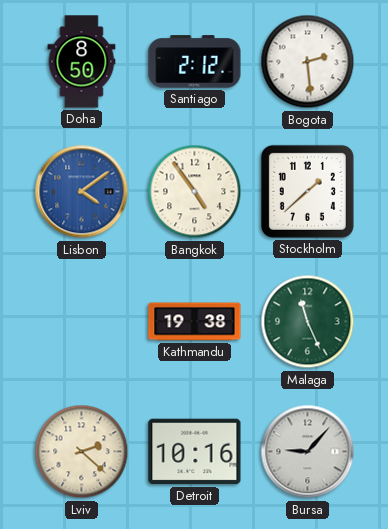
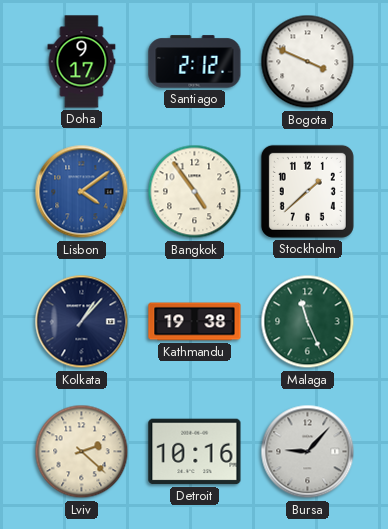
Doha: 8:50 -> 9:17
Bogota: 2:29 -> 3:49
Kolkata: none -> 1:07
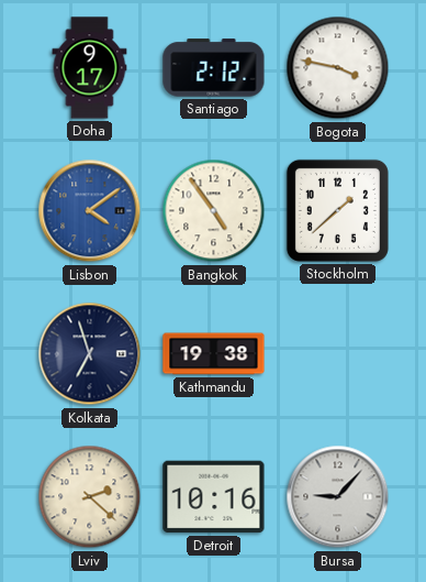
Bogota: 3:49 -> 3:47
Kolkata: 1:07 -> 6:57
Malaga: 11:26 -> none
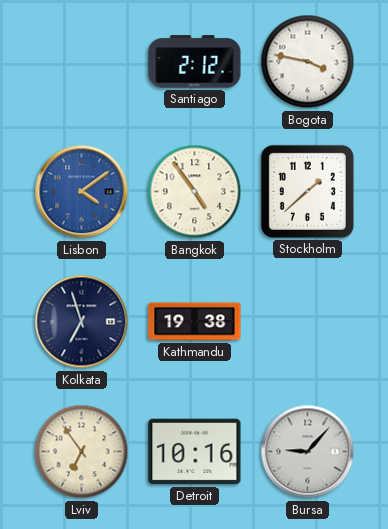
Doha: 9:17 -> none
Lviv: 2:22 -> 6:54
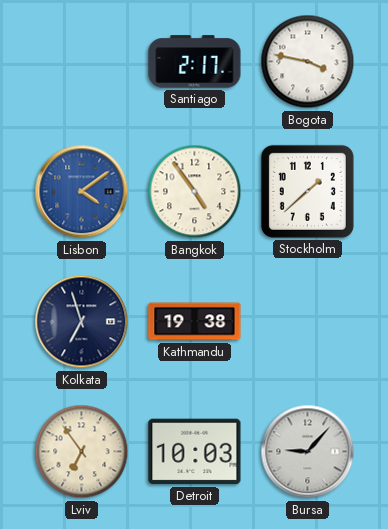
Santiago: 2:12 -> 2:17
Detroit: 10:16 -> 10:03
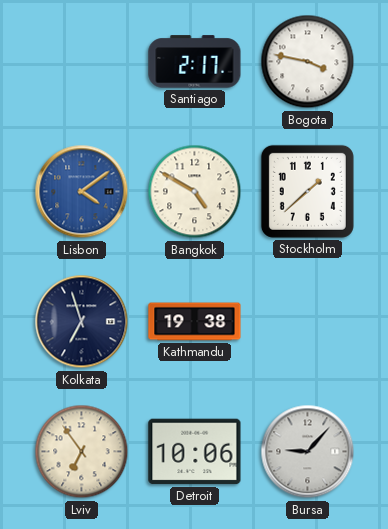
Bangkok: 4:54 -> 4:50
Detroit: 10:03 -> 10:06
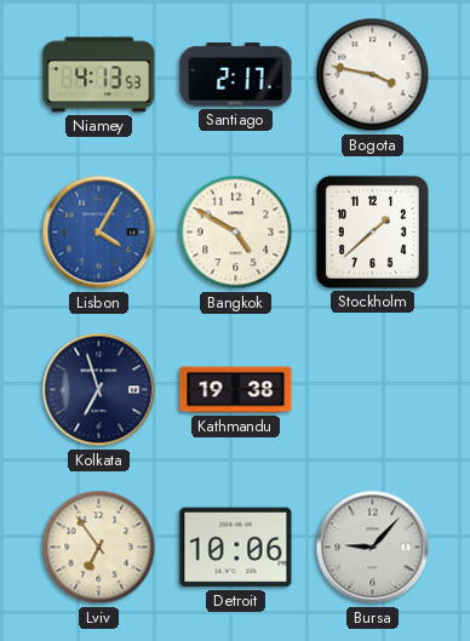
Niamey: none -> 4:13
Lisbon: 4:09 -> 4:05
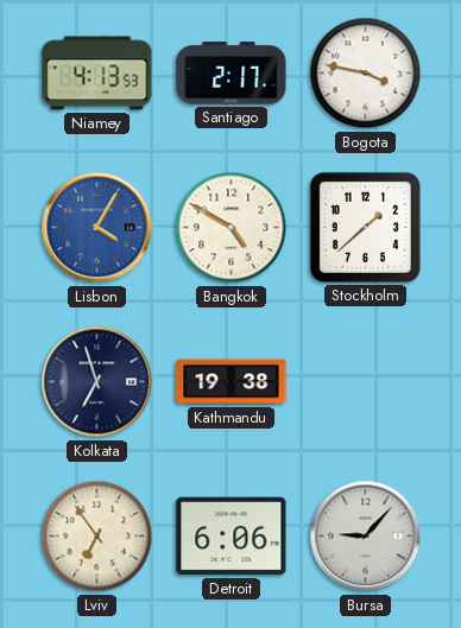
Detroit: 10:06 -> 6:06
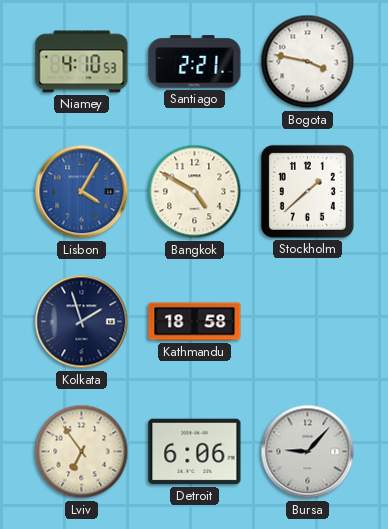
Niamey: 4:13 -> 4:10
Santiago: 2:17 -> 2:21
Kolkata: 6:57 -> 1:57
Kathmandu: 19:38 -> 18:58
